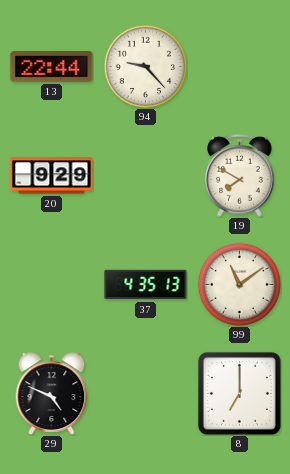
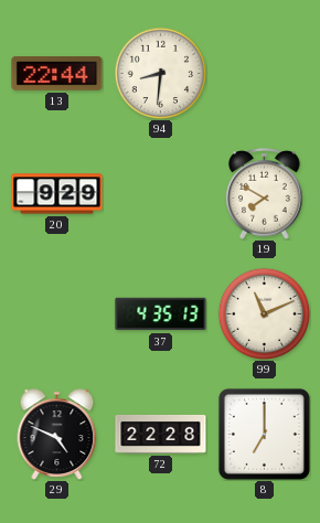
94: 9:23 -> 8:31
99: 11:09 -> 11:11
72: none -> 22:28
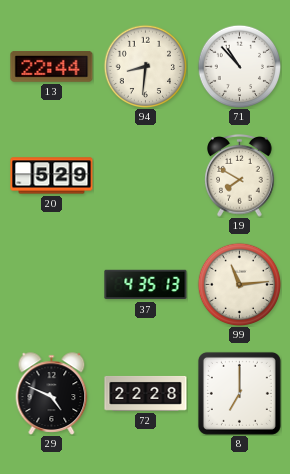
71: none -> 10:53
20: 9:29 -> 5:29
99: 11:11 -> 11:14
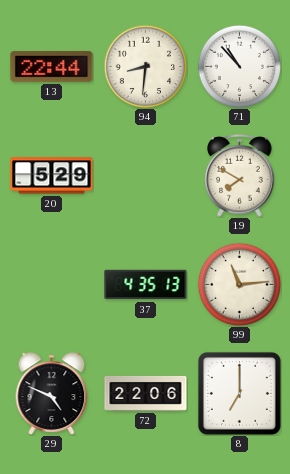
72: 22:28 -> 22:06
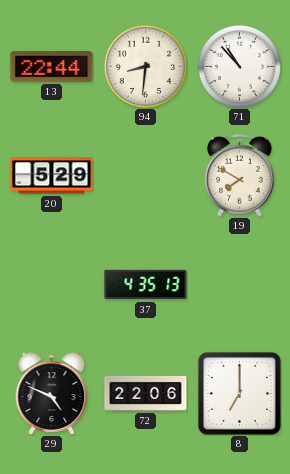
99: 11:14 -> none
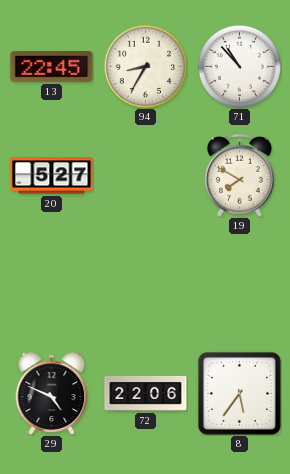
13: 22:44 -> 22:45
94: 8:31 -> 8:35
20: 5:29 -> 5:27
37: 4:35 -> none
8: 7:00 -> 5:36
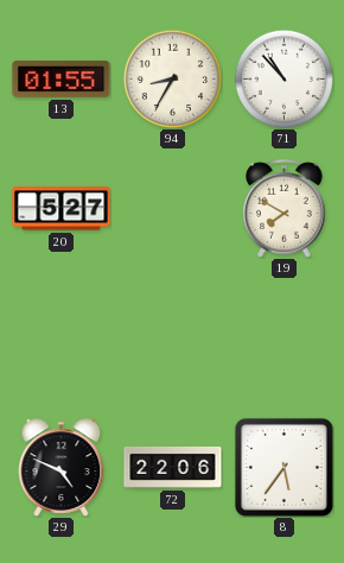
13: 22:45 -> 01:55
